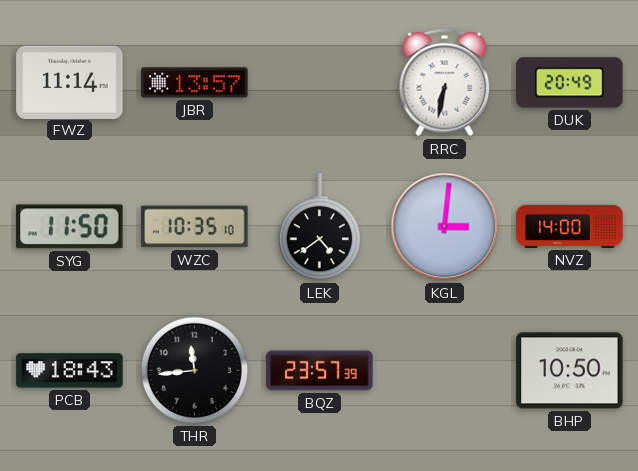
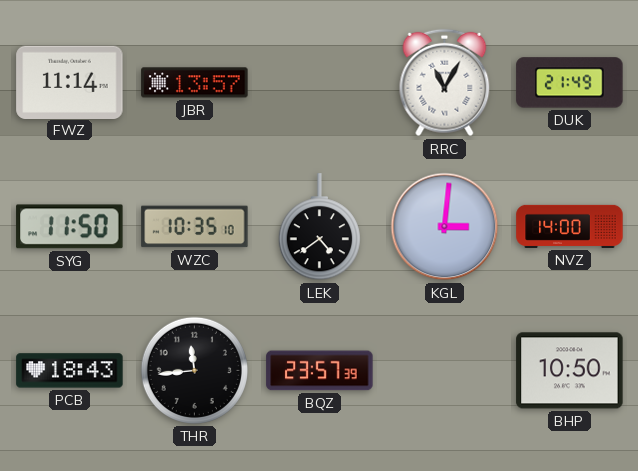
RRC: 6:32 -> 11:05
DUK: 20:49 -> 21:49
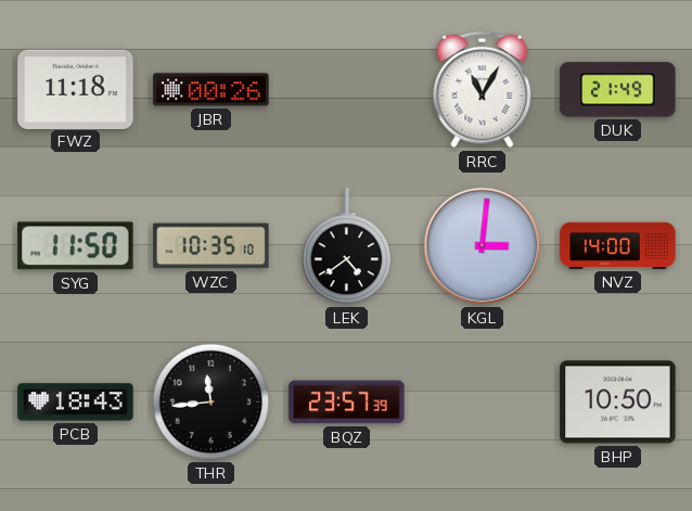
FWZ: 11:14 -> 11:18
JBR: 13:57 -> 00:26
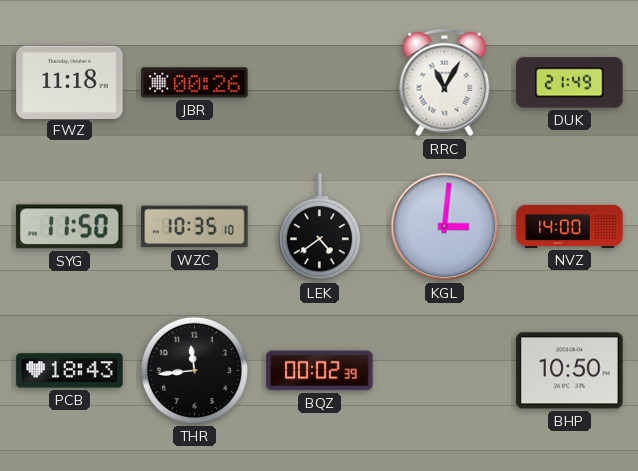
BQZ: 23:57 -> 00:02
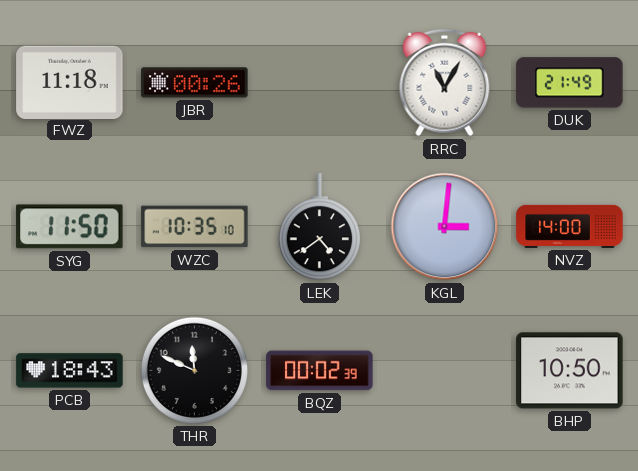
THR: 11:44 -> 11:49
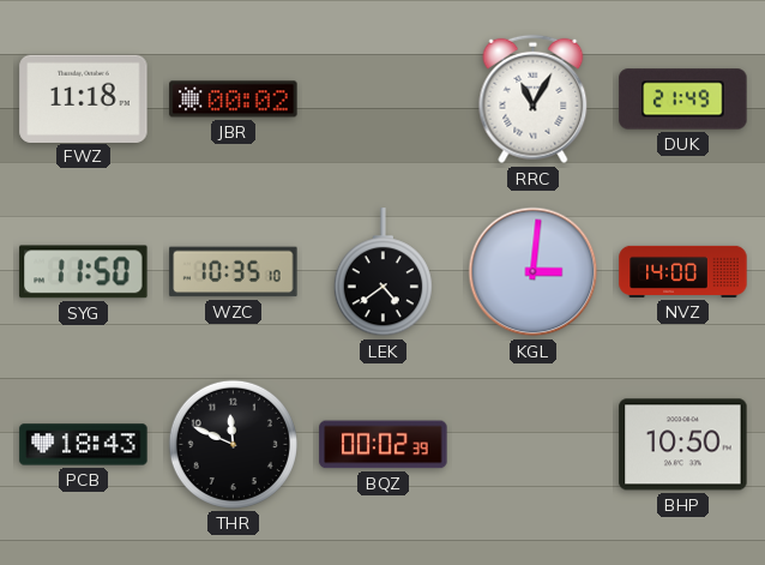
JBR: 00:26 -> 00:02
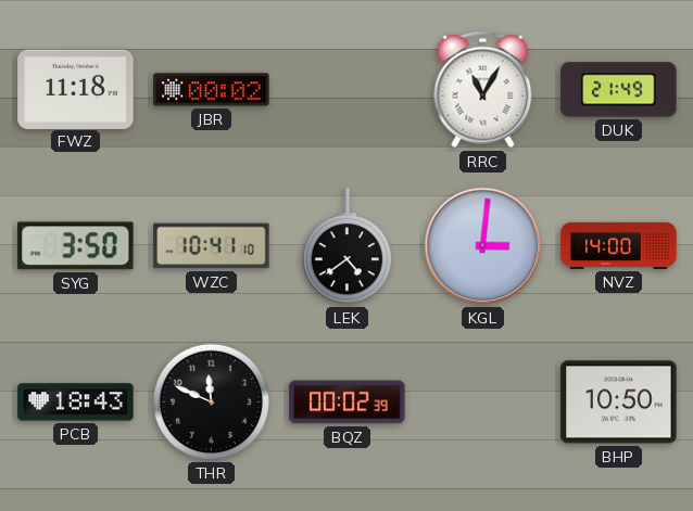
SYG: 11:50 -> 3:50
WZC: 10:35 -> 10:41
